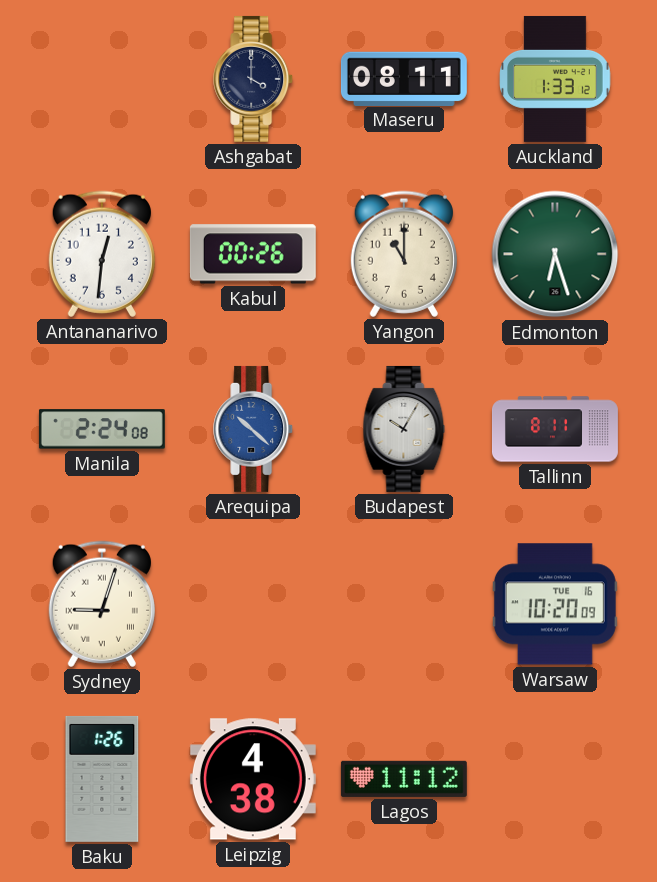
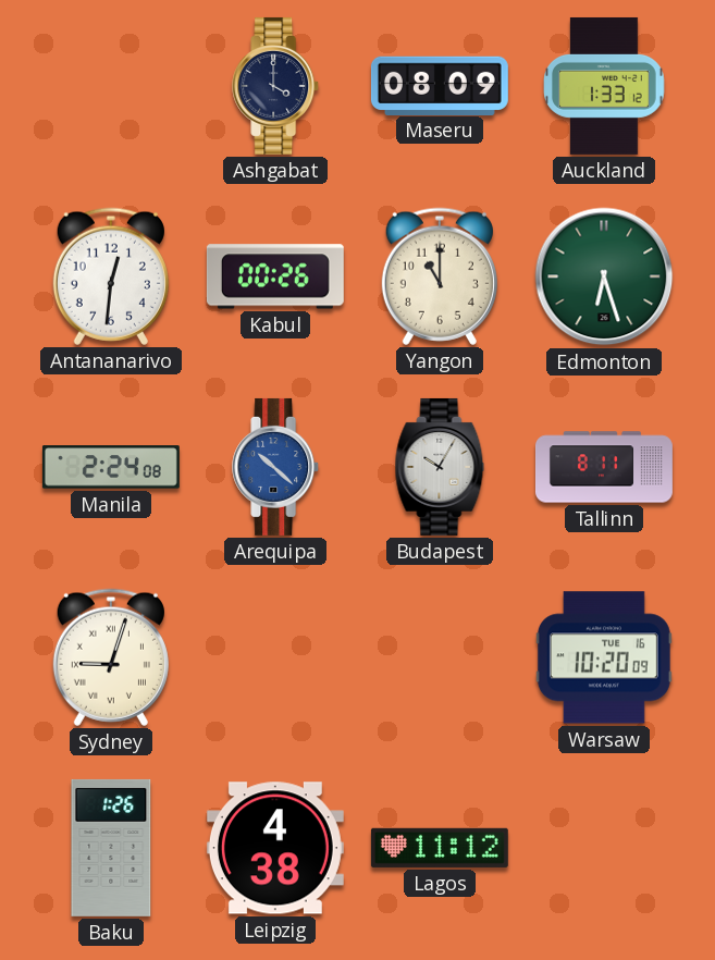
Maseru: 08:11 -> 08:09
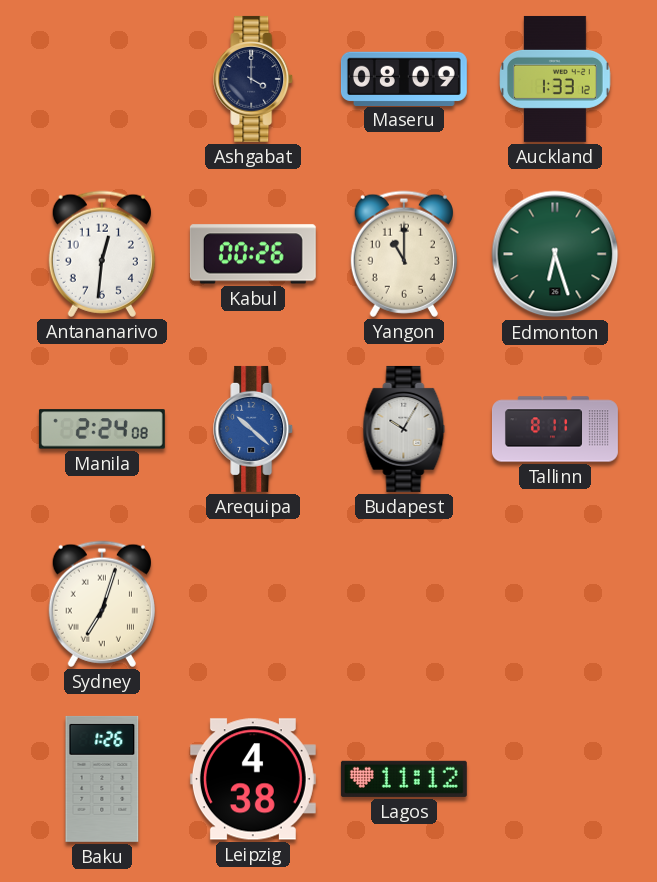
Sydney: 9:03 -> 7:03
Warsaw: 10:20 -> none
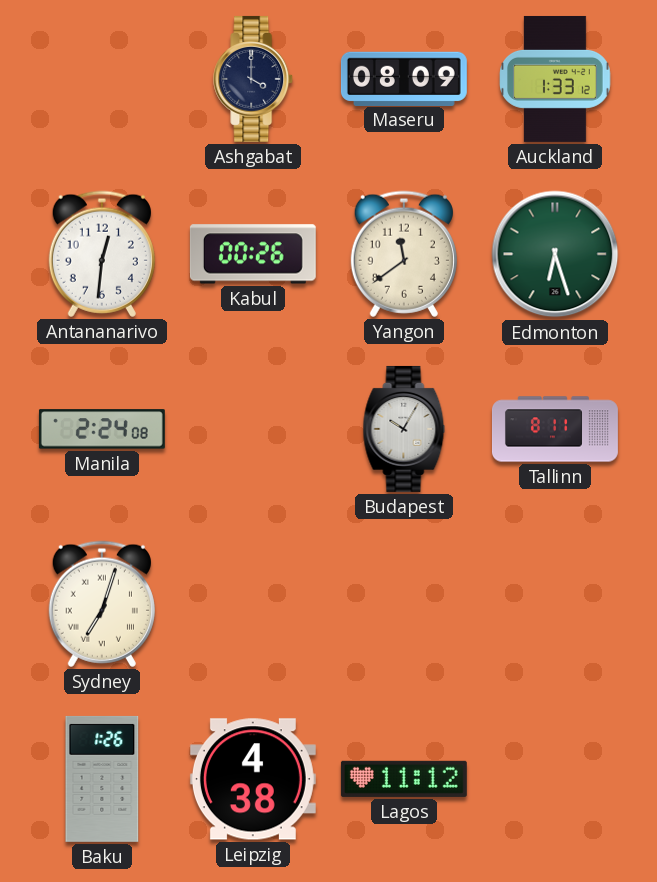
Yangon: 11:00 -> 11:39
Arequipa: 10:22 -> none
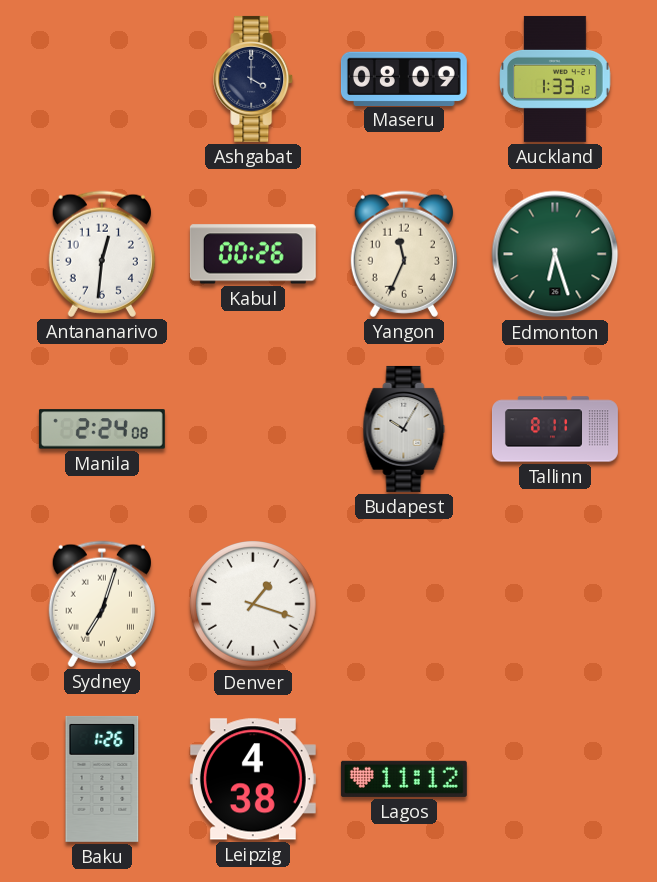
Yangon: 11:39 -> 11:34
Denver: none -> 1:18
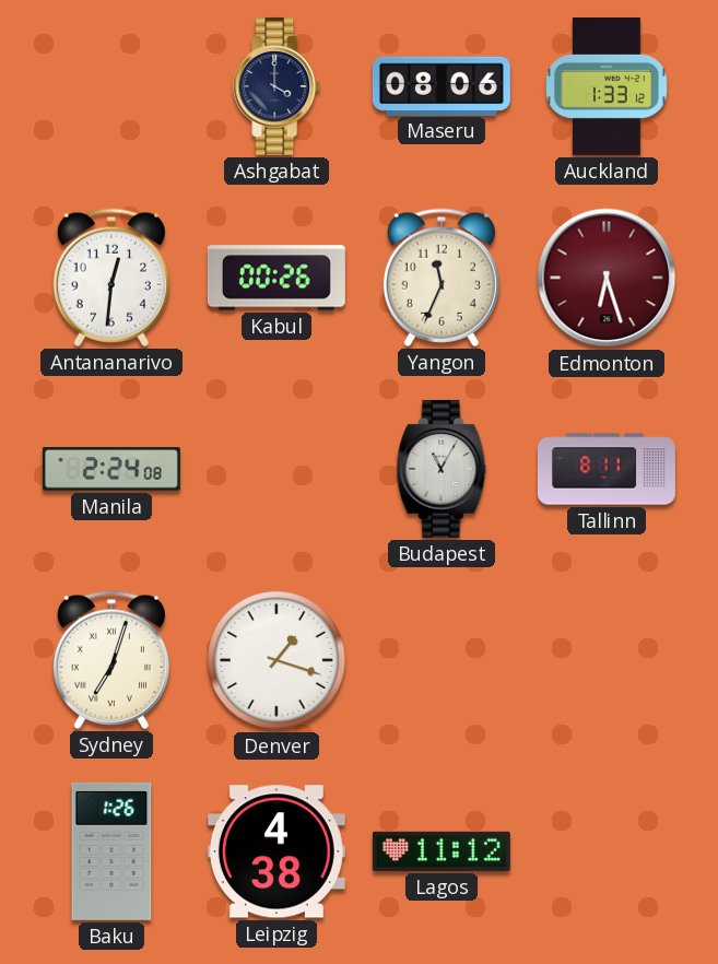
Maseru: 08:09 -> 08:06
Edmonton dial: green -> burgundy
Budapest: 10:05 -> 11:05
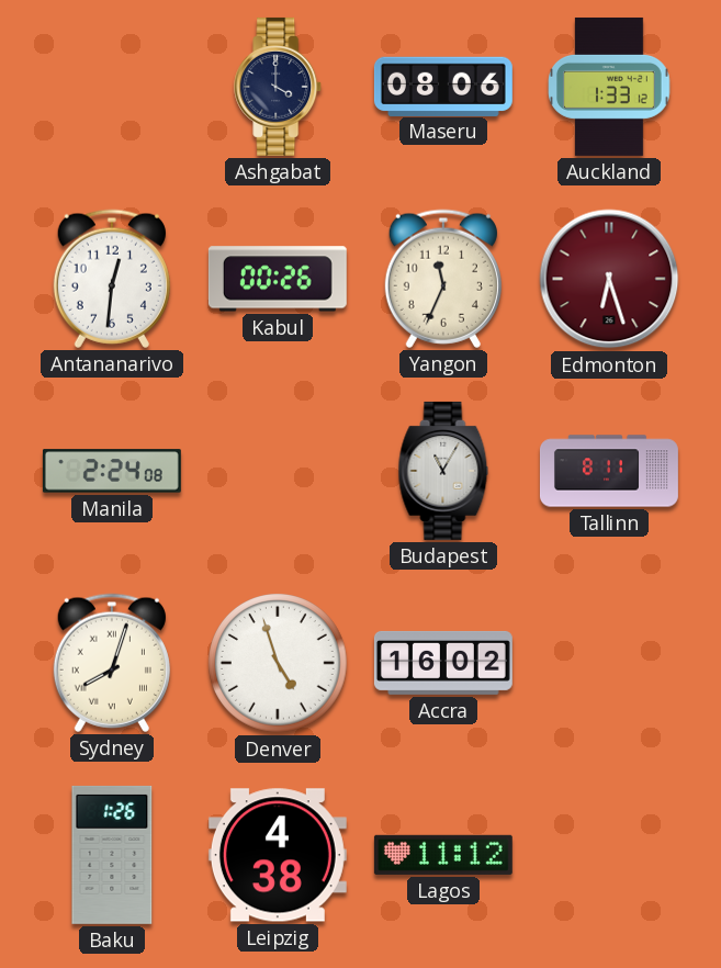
Sydney: 7:03 -> 8:03
Denver: 1:18 -> 4:57
Accra: none -> 16:02
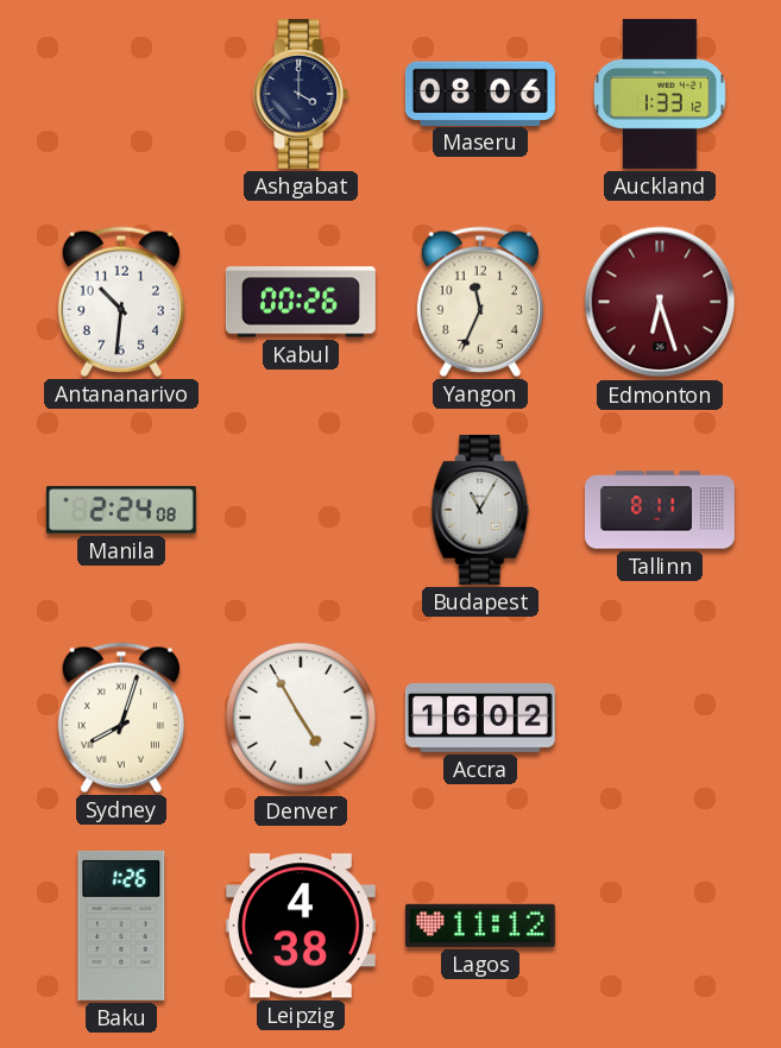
Antananarivo: 12:31 -> 10:31
Denver: 4:57 -> 4:55
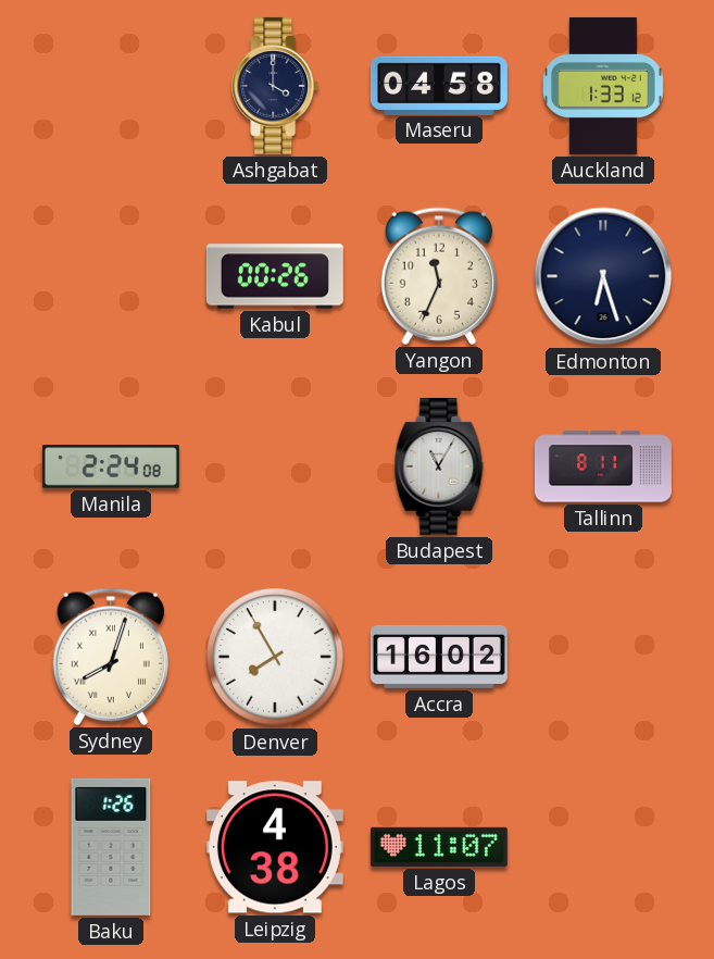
Maseru: 08:06 -> 04:58
Antananarivo: 10:31 -> none
Edmonton dial: burgundy -> navy
Denver: 4:55 -> 7:55
Lagos: 11:12 -> 11:07
